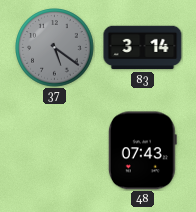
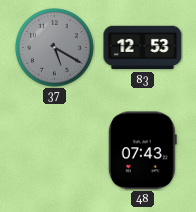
37: 5:21 -> 5:20
83: 3:14 -> 12:53
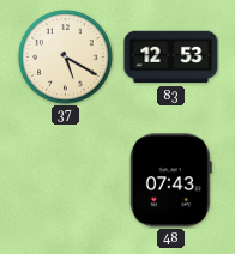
37 dial: grey -> cream
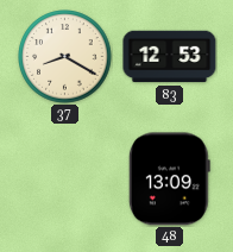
37: 5:20 -> 8:20
48: 07:43 -> 13:09
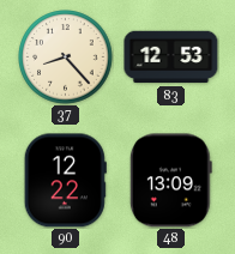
37: 8:20 -> 8:23
90: none -> 12:22
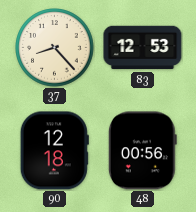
90: 12:22 -> 12:18
48: 13:09 -> 00:56
